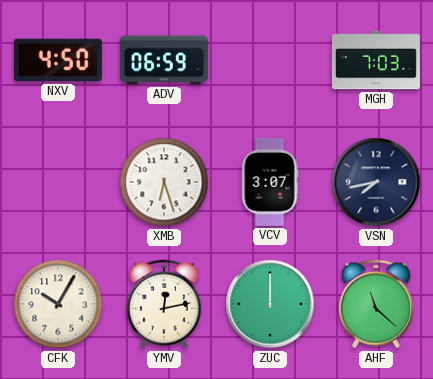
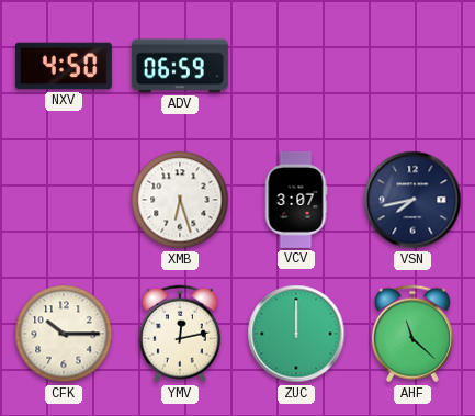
MGH: 7:03 -> none
CFK: 10:05 -> 10:15
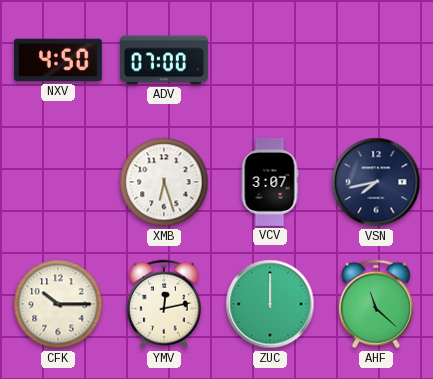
ADV: 06:59 -> 07:00
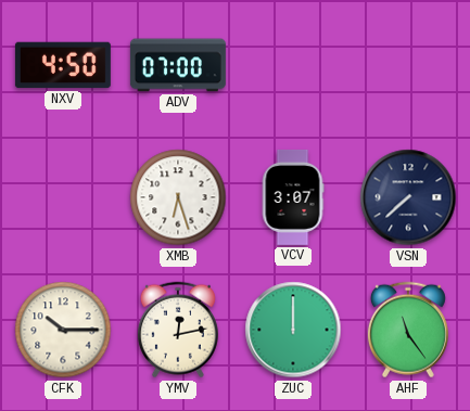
VSN: 7:43 -> 7:38
AHF: 11:22 -> 11:24
